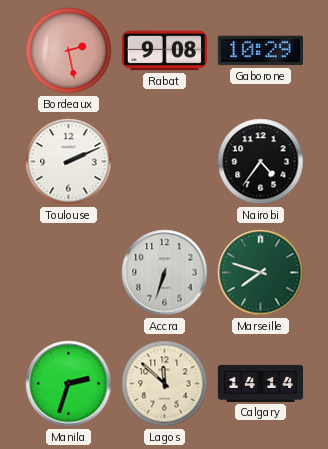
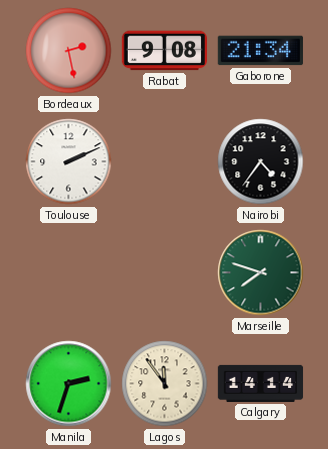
Gaborone: 10:29 -> 21:34
Accra: 6:33 -> none
Lagos: 11:52 -> 11:54
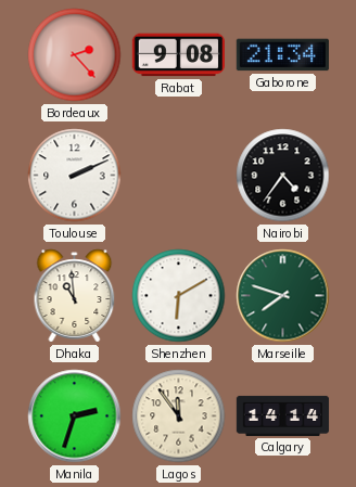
Bordeaux: 2:28 -> 2:23
Dhaka: none -> 10:59
Shenzhen: none -> 6:10
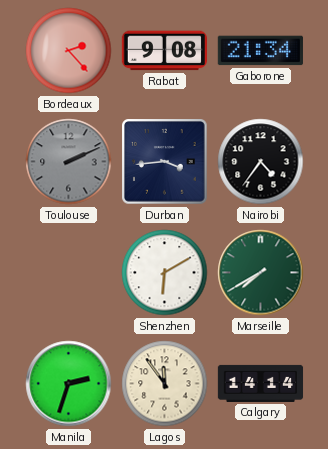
Toulouse dial: white -> grey
Durban: none -> 3:44
Dhaka: 10:59 -> none
Marseille: 7:48 -> 7:40
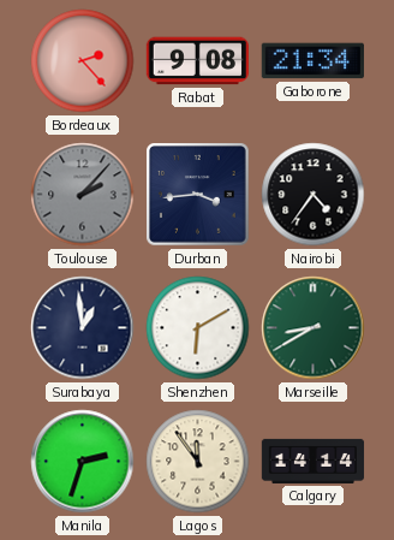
Toulouse: 2:11 -> 2:07
Surabaya: none -> 12:59
Marseille: 7:40 -> 8:40
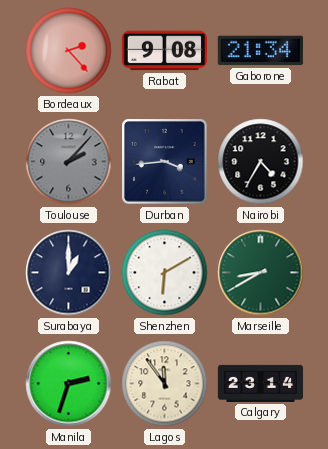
Nairobi: 4:36 -> 4:35
Surabaya: 12:59 -> 1:00
Calgary: 14:14 -> 23:14
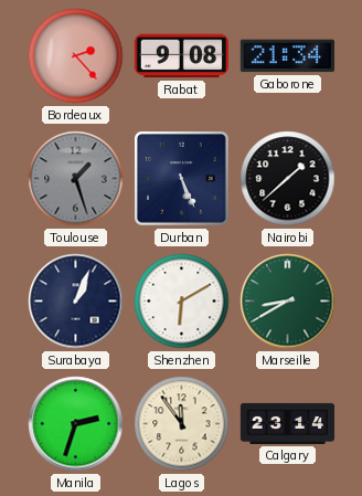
Toulouse: 2:07 -> 1:27
Durban: 3:44 -> 5:26
Nairobi: 4:35 -> 1:38
Surabaya: 1:00 -> 1:04
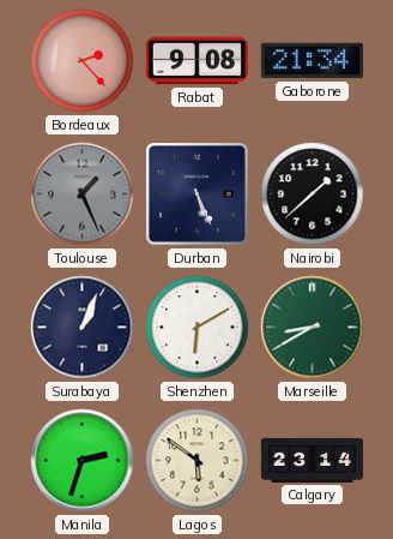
Toulouse: 1:27 -> 1:26
Lagos: 11:54 -> 5:51
